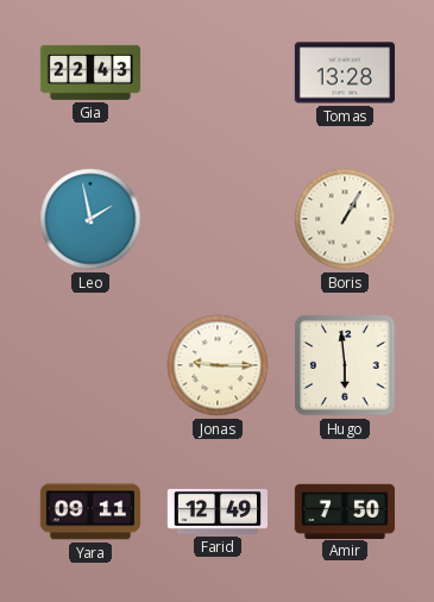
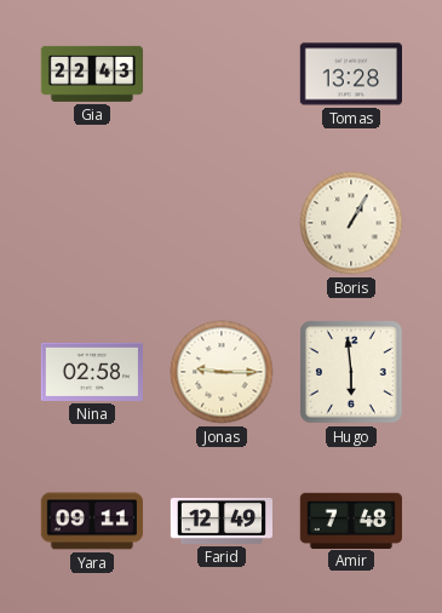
Leo: 1:58 -> none
Nina: none -> 02:58
Amir: 7:50 -> 7:48
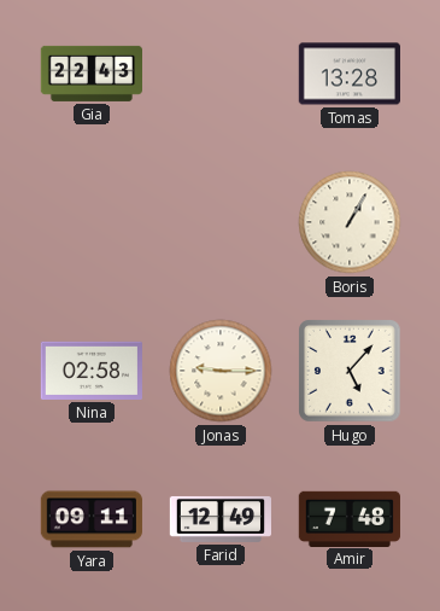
Hugo: 5:59 -> 5:07
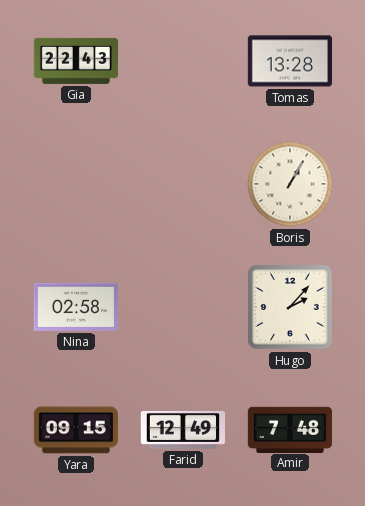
Jonas: 9:15 -> none
Hugo: 5:07 -> 2:07
Yara: 09:11 -> 09:15
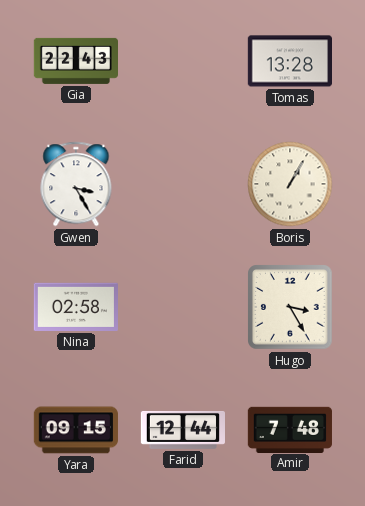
Gwen: none -> 3:25
Hugo: 2:07 -> 3:25
Farid: 12:49 -> 12:44
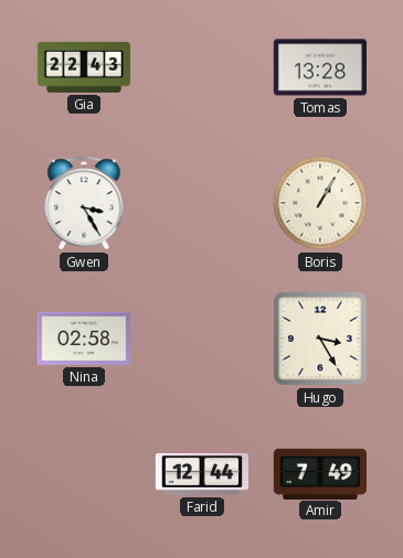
Yara: 09:15 -> none
Amir: 7:48 -> 7:49
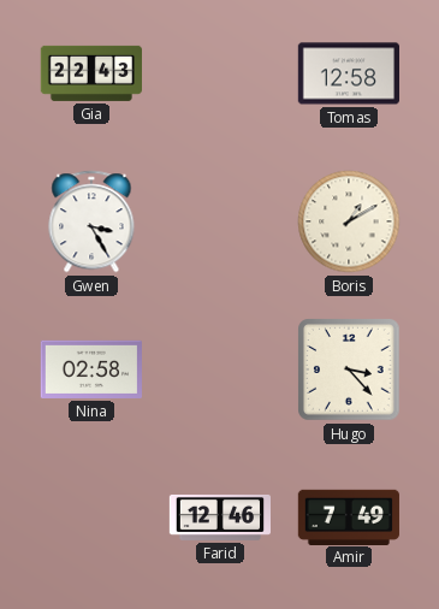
Tomas: 13:28 -> 12:58
Boris: 1:05 -> 1:10
Hugo: 3:25 -> 3:23
Farid: 12:44 -> 12:46
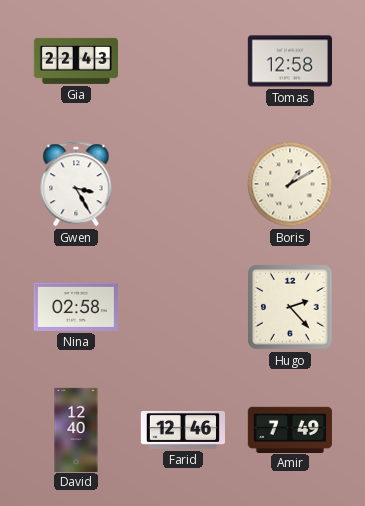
Hugo: 3:23 -> 2:23
David: none -> 12:40
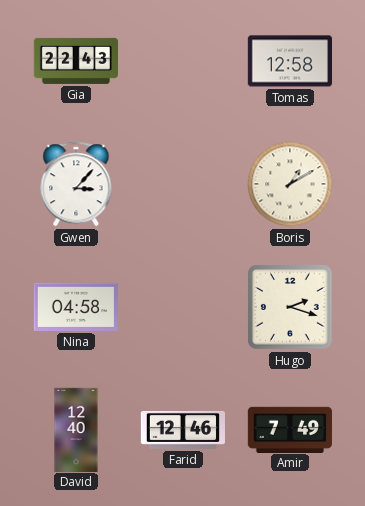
Gwen: 3:25 -> 3:07
Nina: 02:58 -> 04:58
Hugo: 2:23 -> 2:18
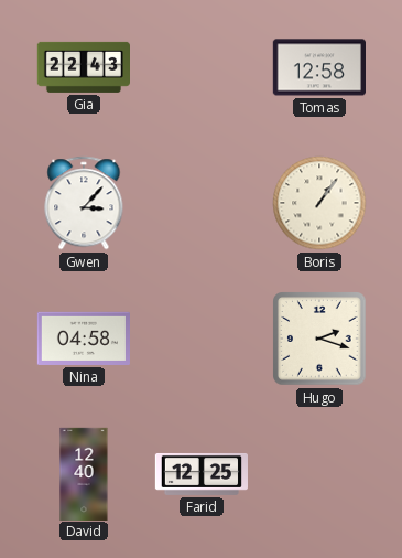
Boris: 1:10 -> 1:06
Farid: 12:46 -> 12:25
Amir: 7:49 -> none
